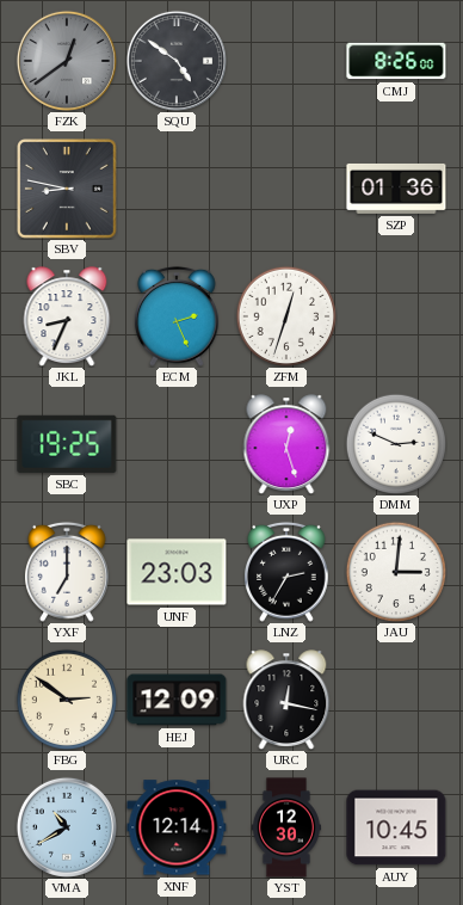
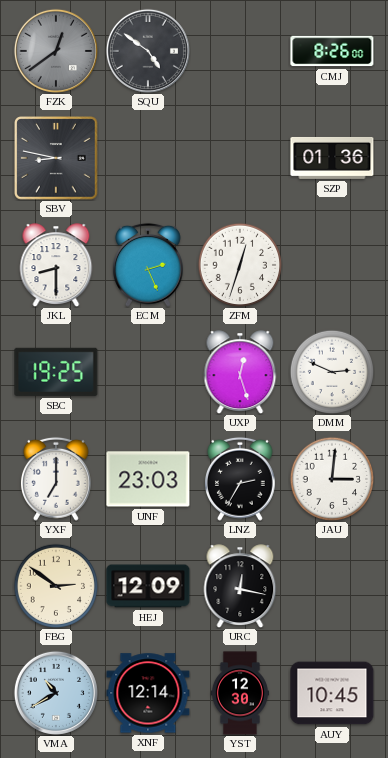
JKL: 8:34 -> 8:30
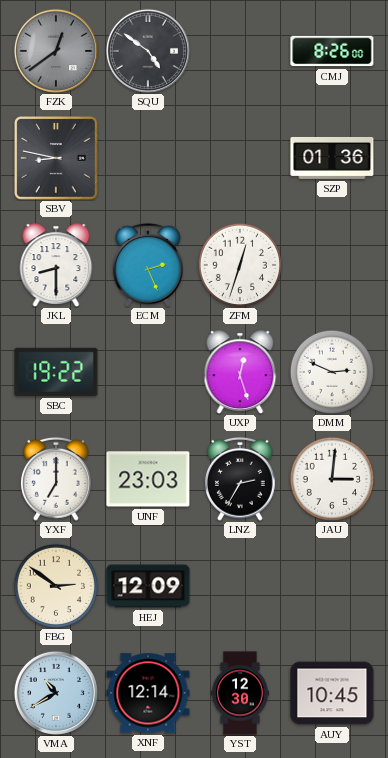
SBC: 19:25 -> 19:22
URC: 12:17 -> none
